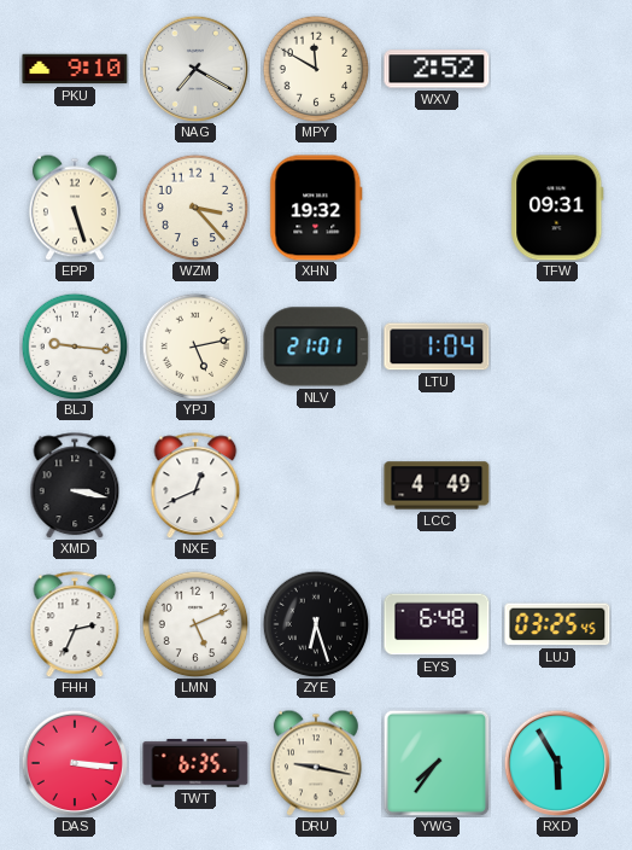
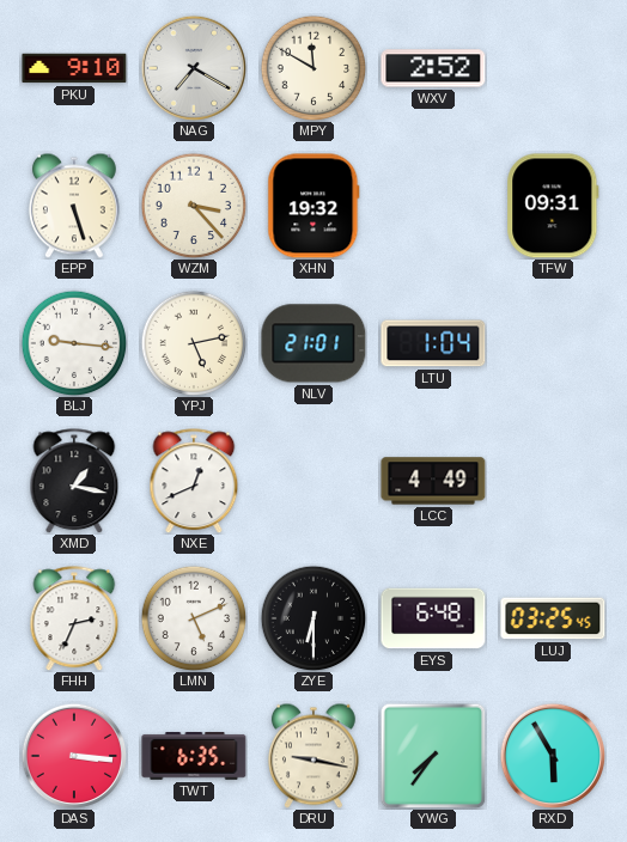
XMD: 3:17 -> 1:17
ZYE: 6:27 -> 6:30
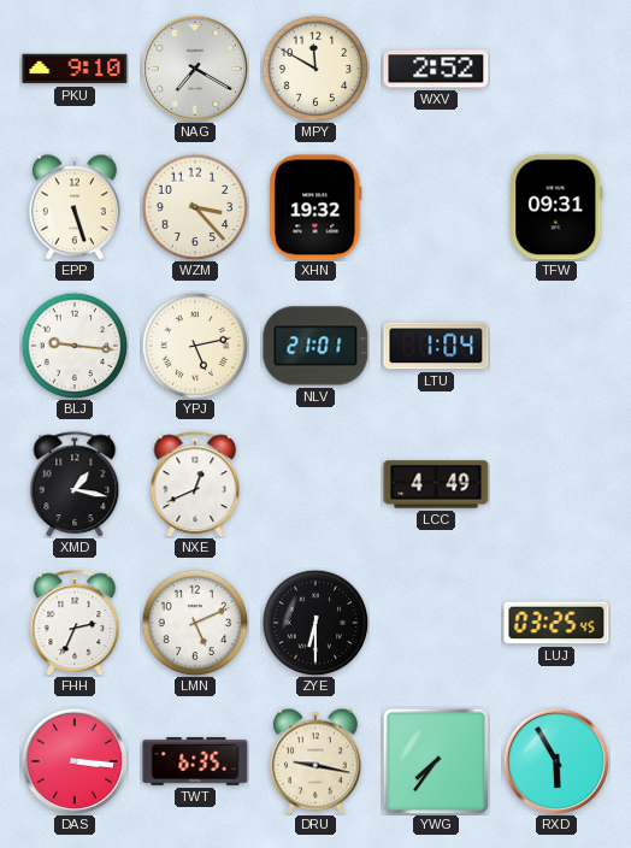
EYS: 6:48 -> none
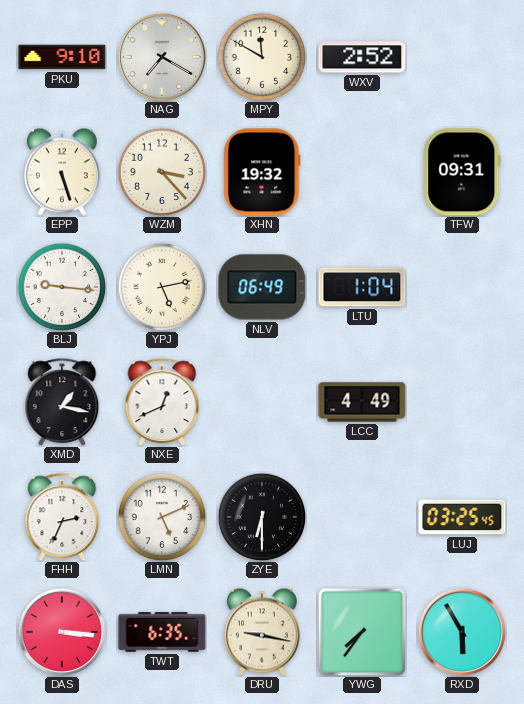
NLV: 21:01 -> 06:49
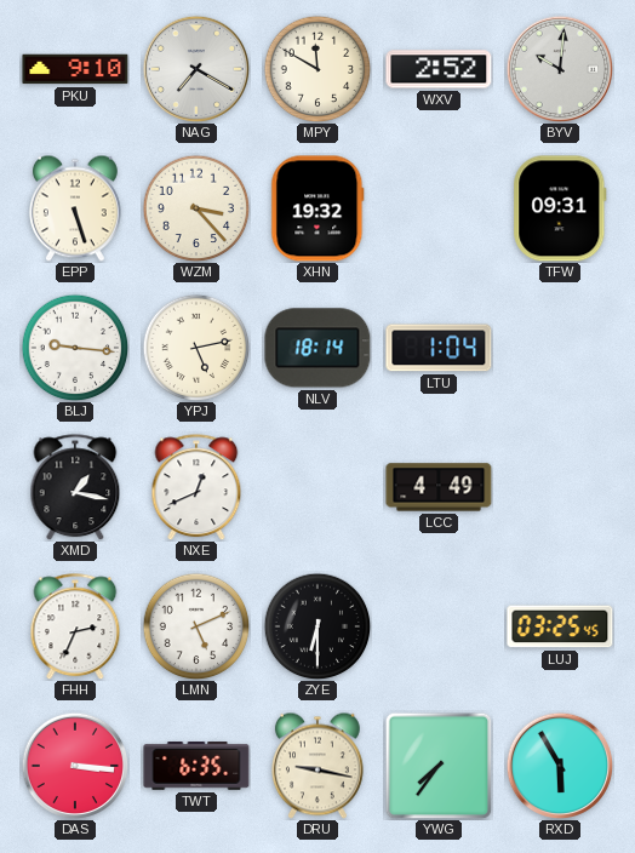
BYV: none -> 10:01
NLV: 06:49 -> 18:14
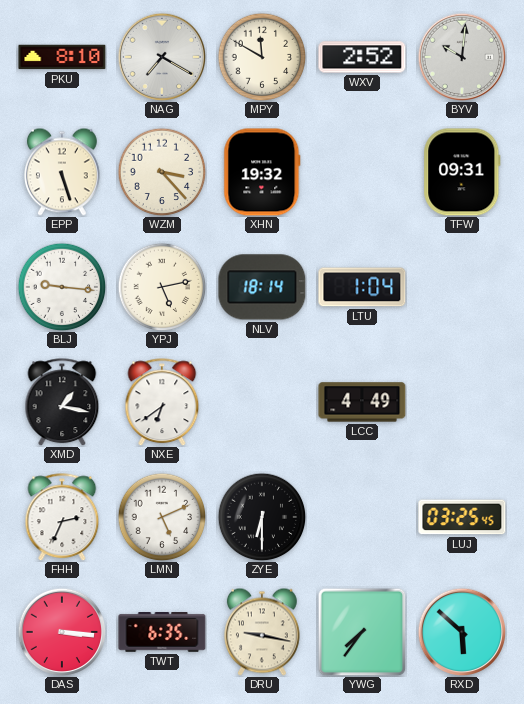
PKU: 9:10 -> 8:10
NXE: 12:41 -> 6:39
RXD: 5:55 -> 5:52
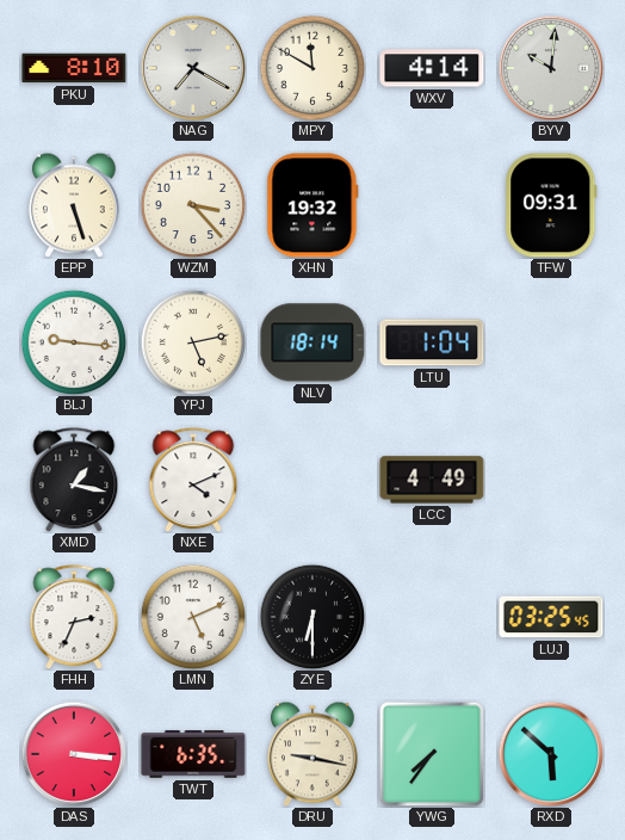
WXV: 2:52 -> 4:14
NXE: 6:39 -> 4:11
